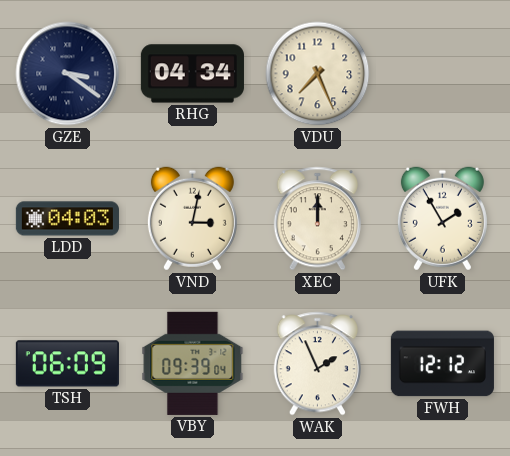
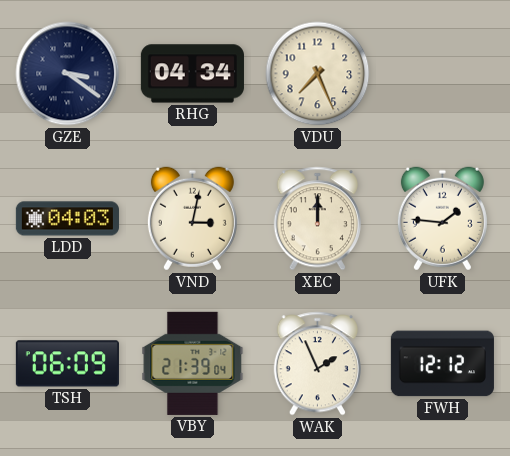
UFK: 1:55 -> 1:46
VBY: 09:39 -> 21:39
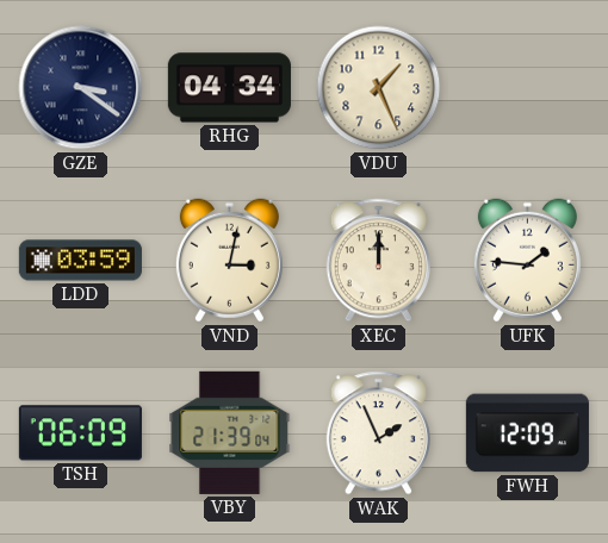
VDU: 7:26 -> 1:26
LDD: 04:03 -> 03:59
FWH: 12:12 -> 12:09
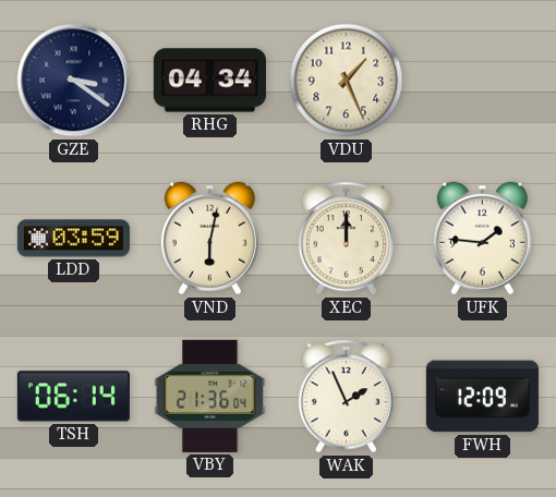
VND: 3:02 -> 6:02
TSH: 06:09 -> 06:14
VBY: 21:39 -> 21:36
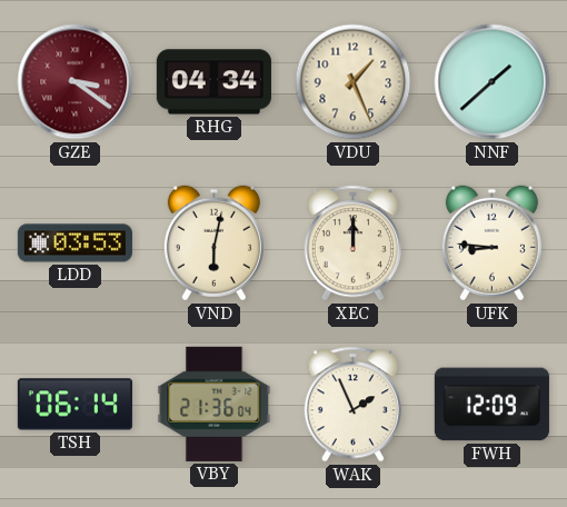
GZE dial: navy -> burgundy
NNF: none -> 1:38
LDD: 03:59 -> 03:53
UFK: 1:46 -> 8:46
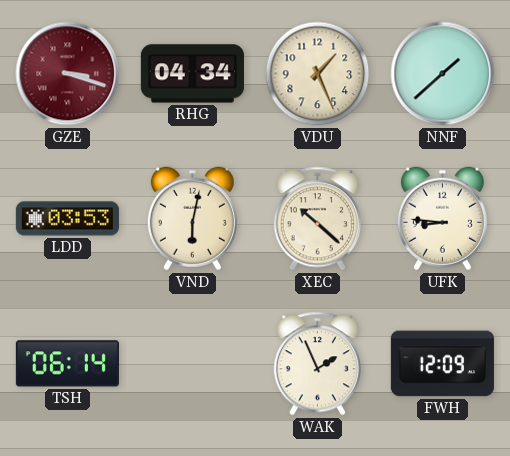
GZE: 3:21 -> 3:18
XEC: 12:00 -> 10:22
VBY: 21:36 -> none
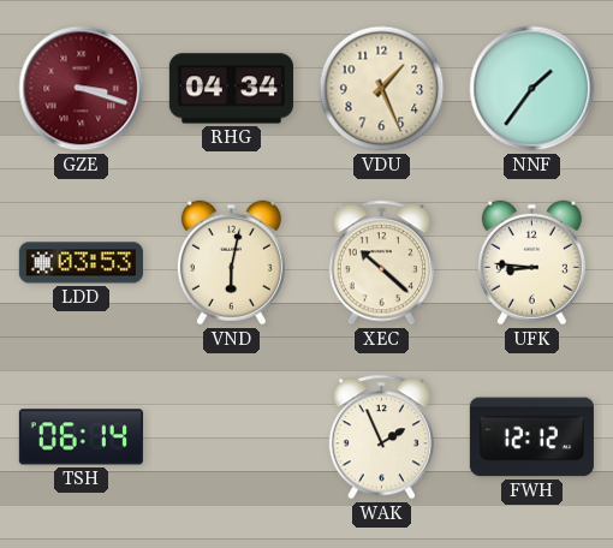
NNF: 1:38 -> 1:36
FWH: 12:09 -> 12:12
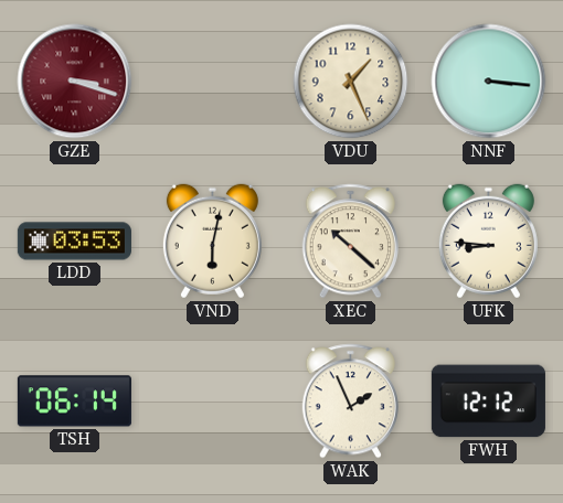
RHG: 04:34 -> none
NNF: 1:36 -> 3:16
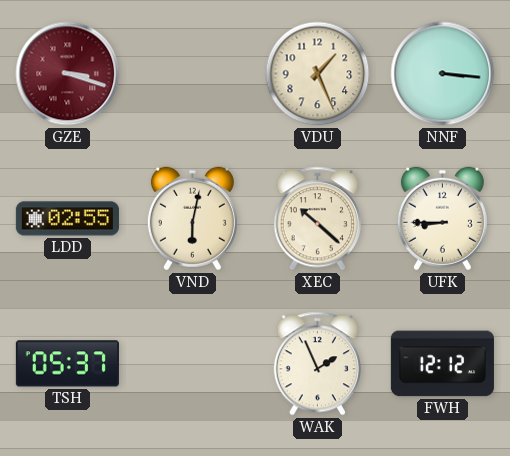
LDD: 03:53 -> 02:55
UFK: 8:46 -> 8:45
TSH: 06:14 -> 05:37
